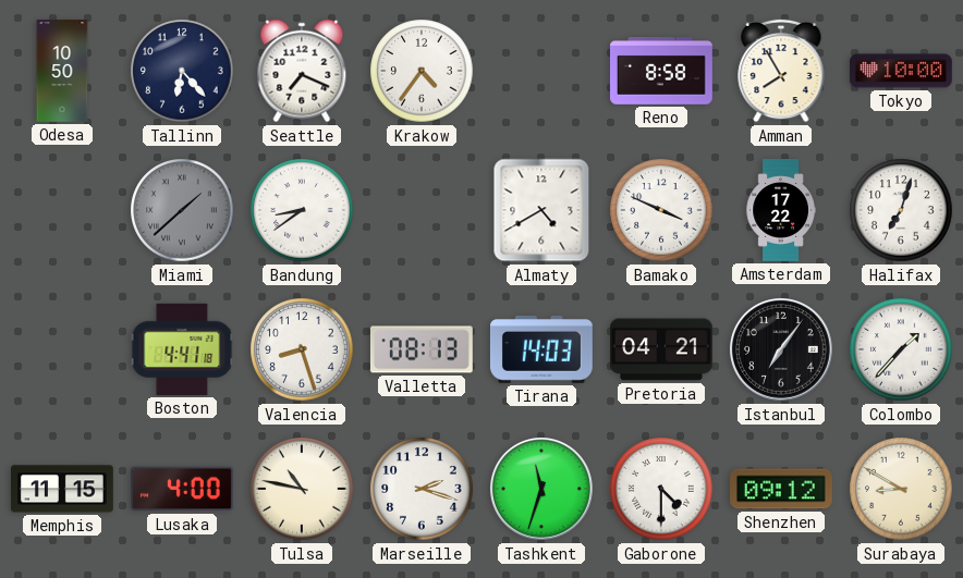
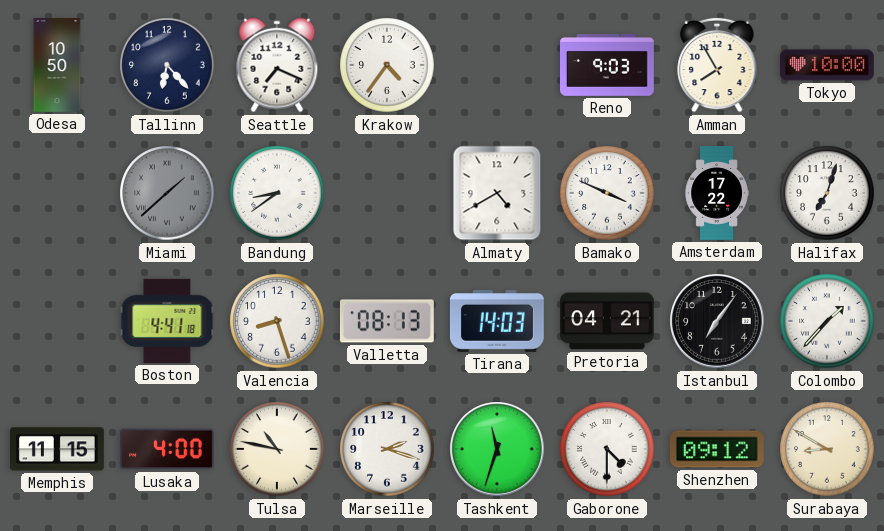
Reno: 8:58 -> 9:03
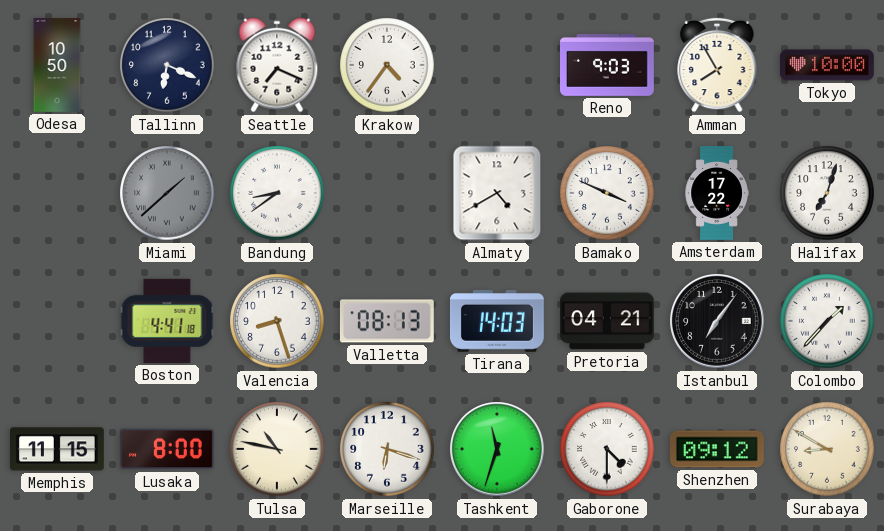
Tallinn: 6:23 -> 6:19
Lusaka: 4:00 -> 8:00
Marseille: 2:18 -> 6:18
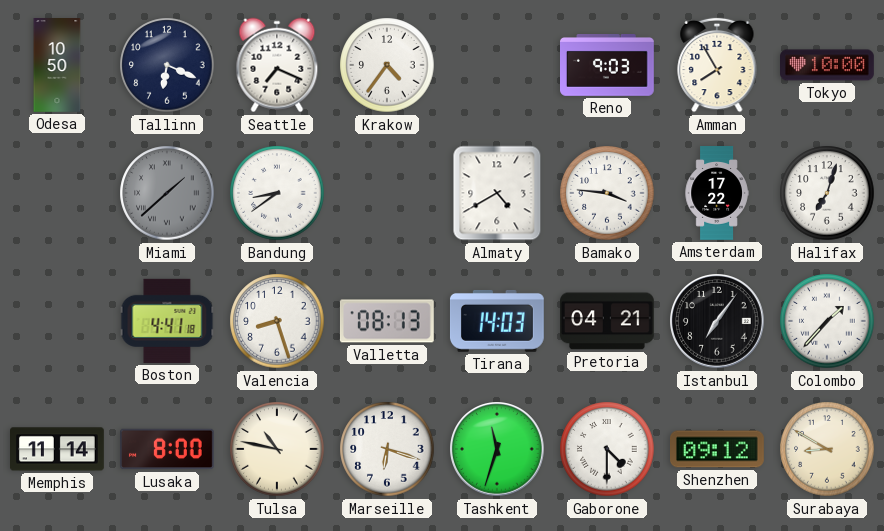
Bamako: 3:49 -> 3:46
Memphis: 11:15 -> 11:14
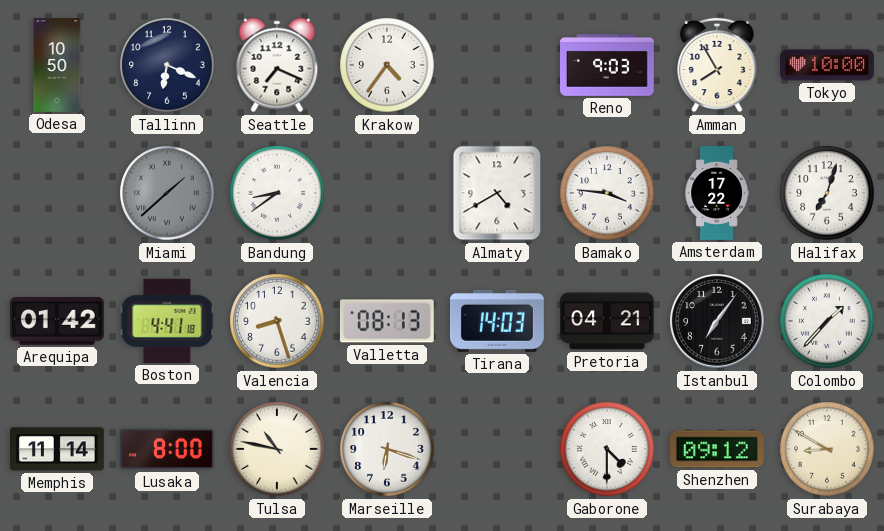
Arequipa: none -> 01:42
Tashkent: 11:33 -> none
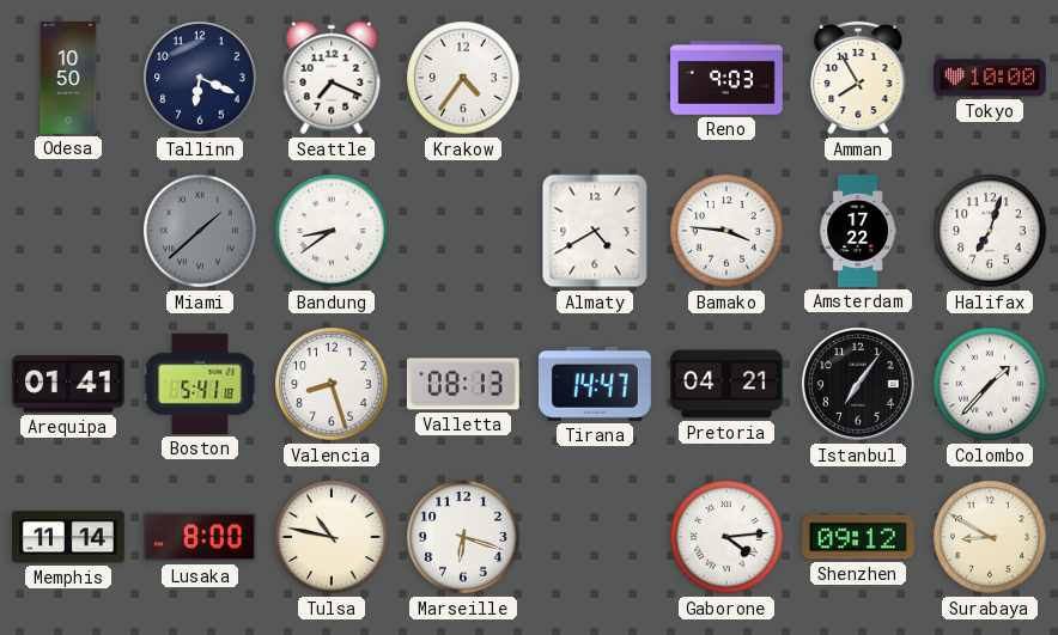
Arequipa: 01:42 -> 01:41
Boston: 4:41 -> 5:41
Tirana: 14:03 -> 14:47
Gaborone: 4:30 -> 4:14
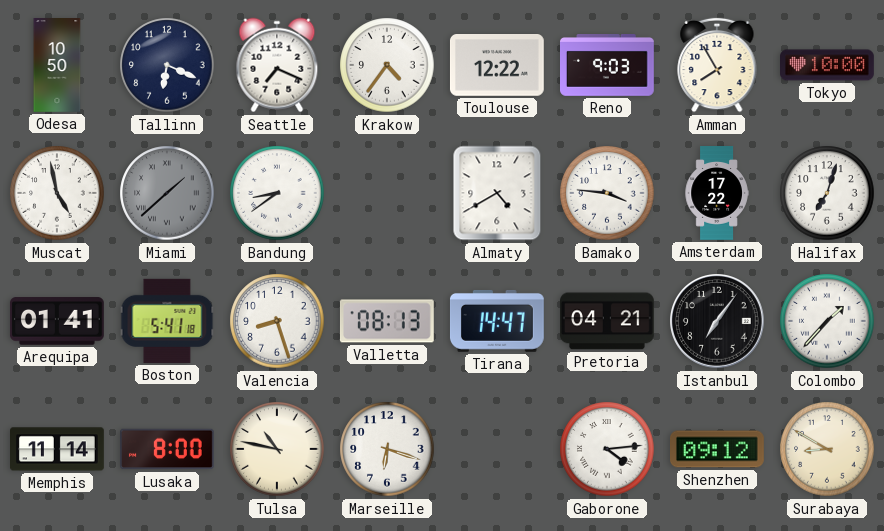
Toulouse: none -> 12:22
Muscat: none -> 4:58
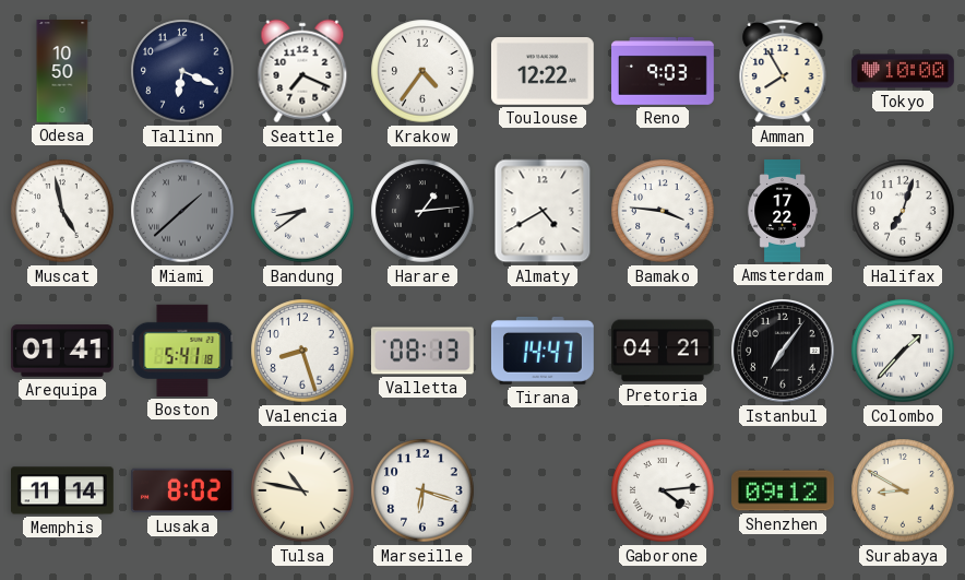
Harare: none -> 1:14
Lusaka: 8:00 -> 8:02
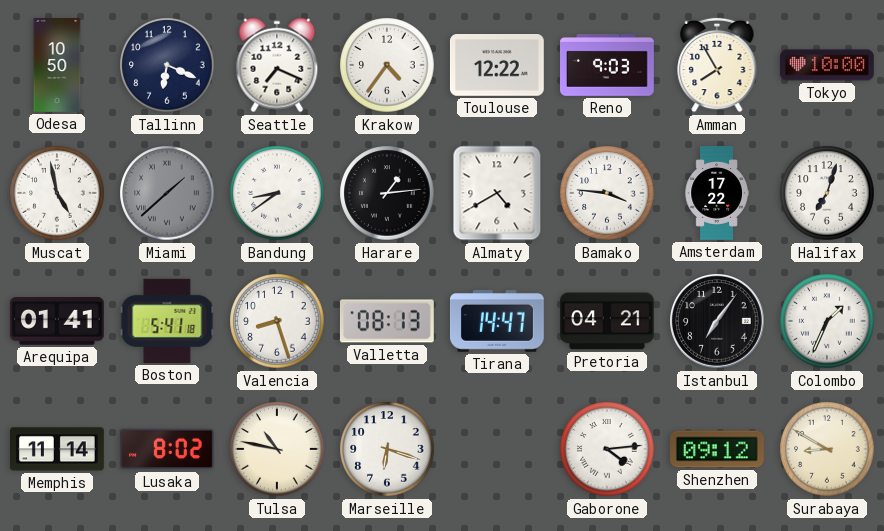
Colombo: 1:37 -> 1:34
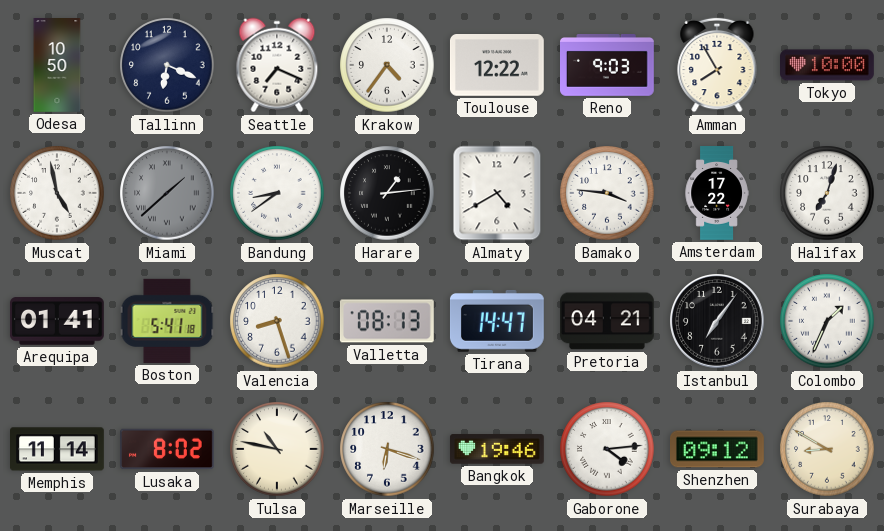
Bangkok: none -> 19:46
